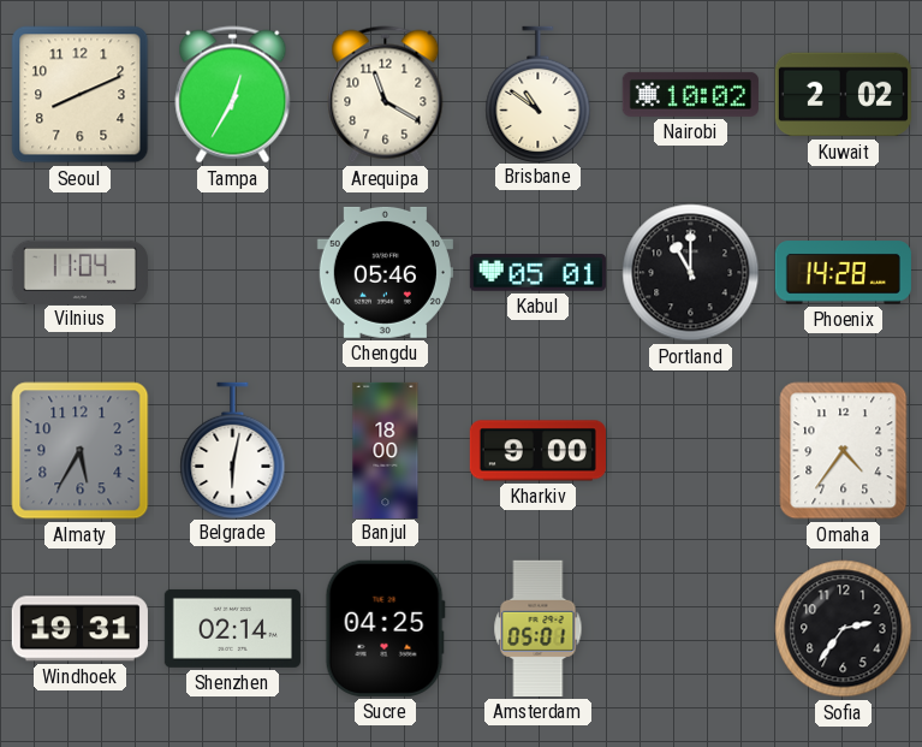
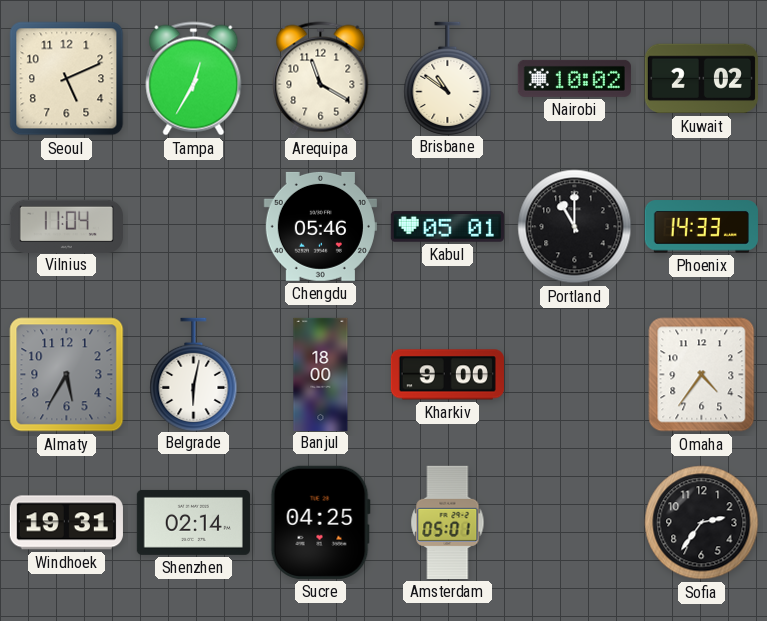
Seoul: 8:11 -> 5:11
Phoenix: 14:28 -> 14:33
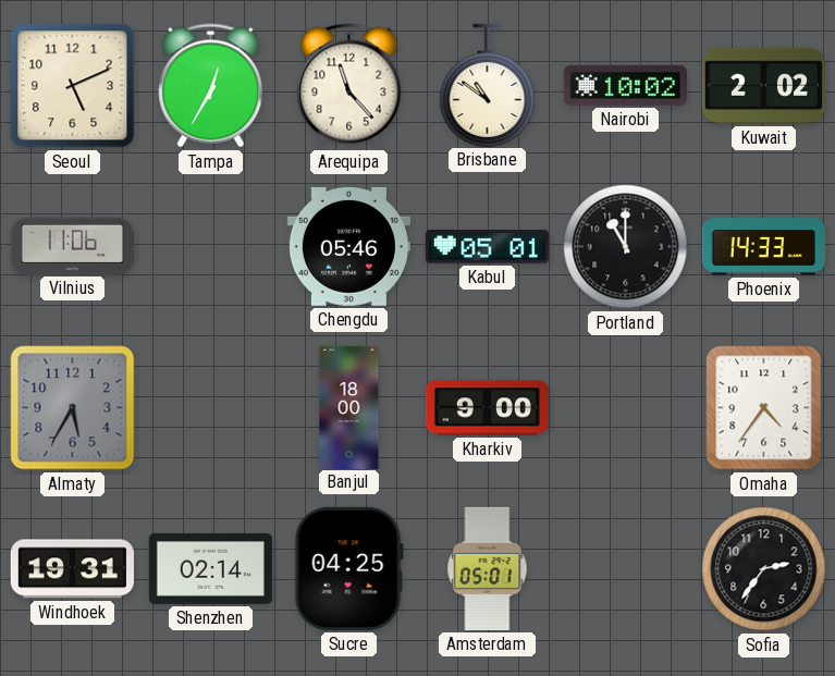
Arequipa: 11:20 -> 11:23
Vilnius: 11:04 -> 11:06
Belgrade: 6:02 -> none
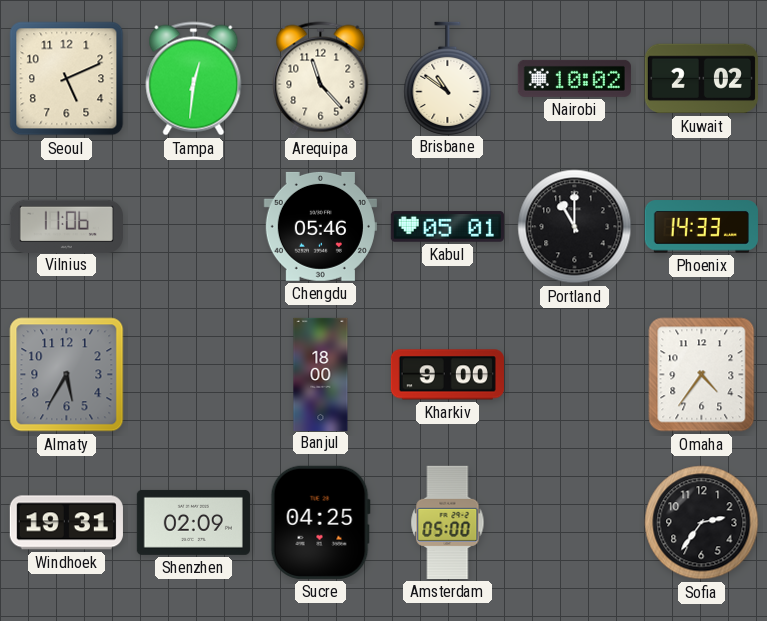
Tampa: 12:35 -> 12:31
Shenzhen: 02:14 -> 02:09
Amsterdam: 05:01 -> 05:00
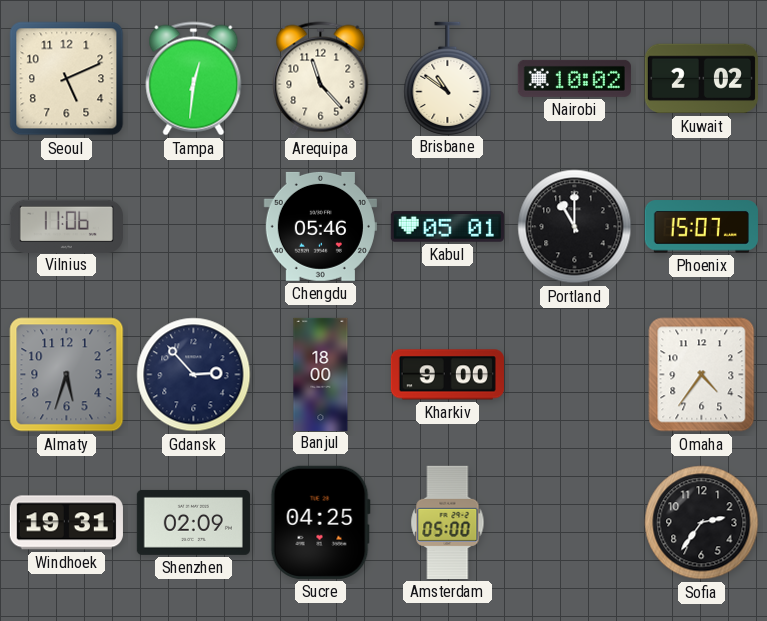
Phoenix: 14:33 -> 15:07
Almaty: 5:35 -> 5:33
Gdansk: none -> 2:53
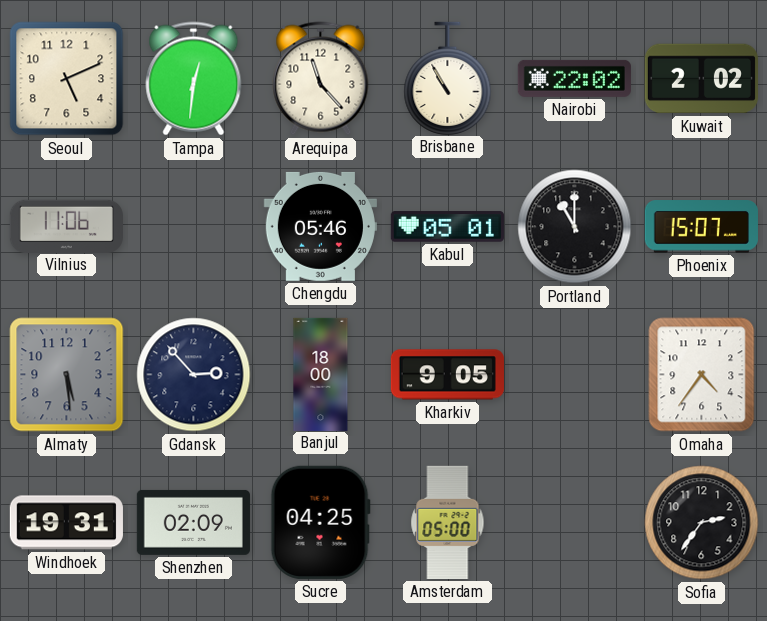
Brisbane: 10:51 -> 10:55
Nairobi: 10:02 -> 22:02
Almaty: 5:33 -> 5:29
Kharkiv: 9:00 -> 9:05
